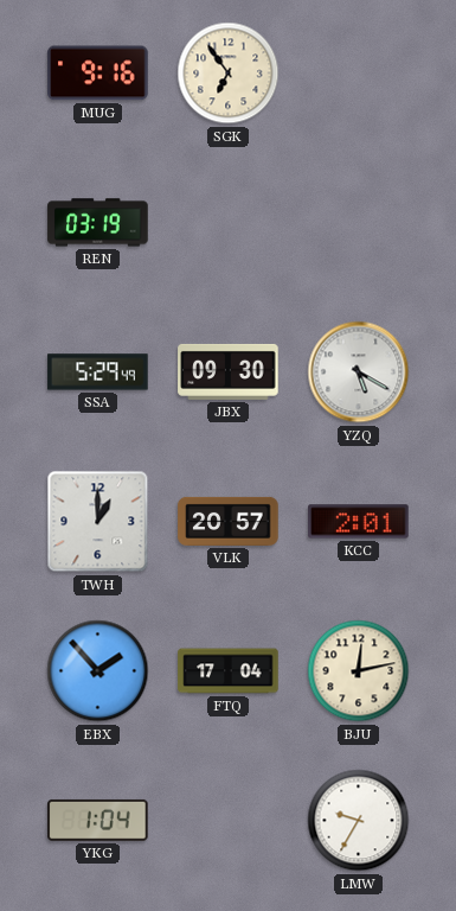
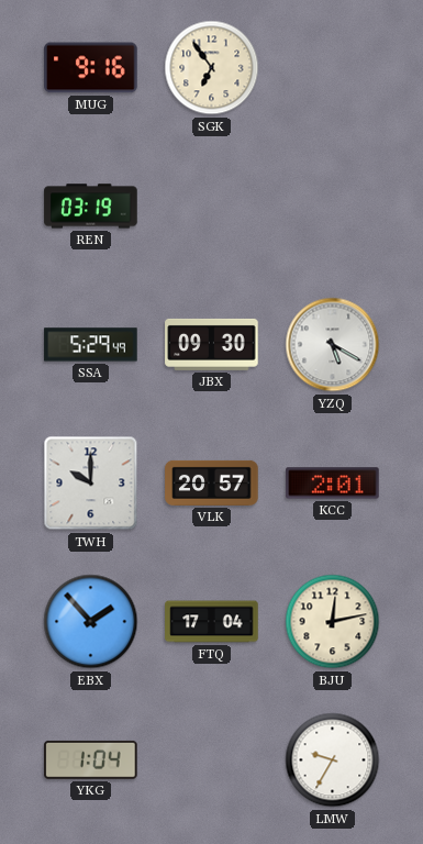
TWH: 1:00 -> 10:00
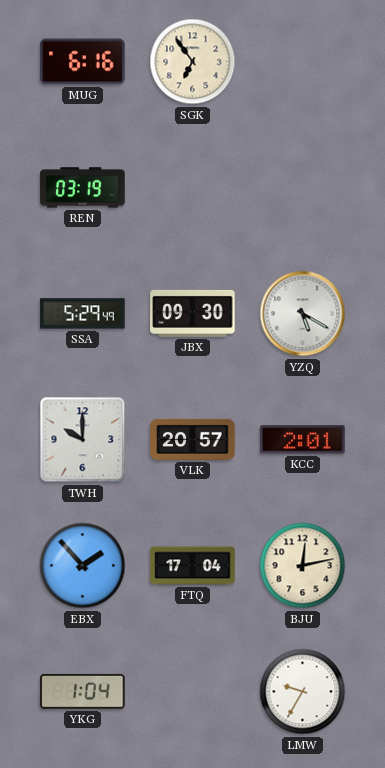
MUG: 9:16 -> 6:16
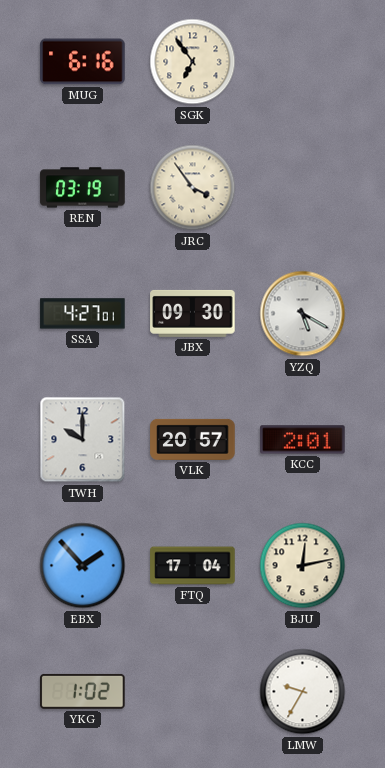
JRC: none -> 3:54
SSA: 5:29 -> 4:27
YKG: 1:04 -> 1:02
